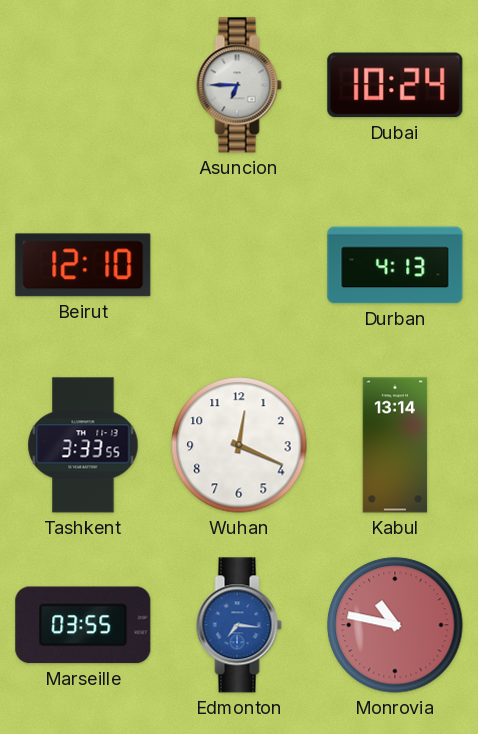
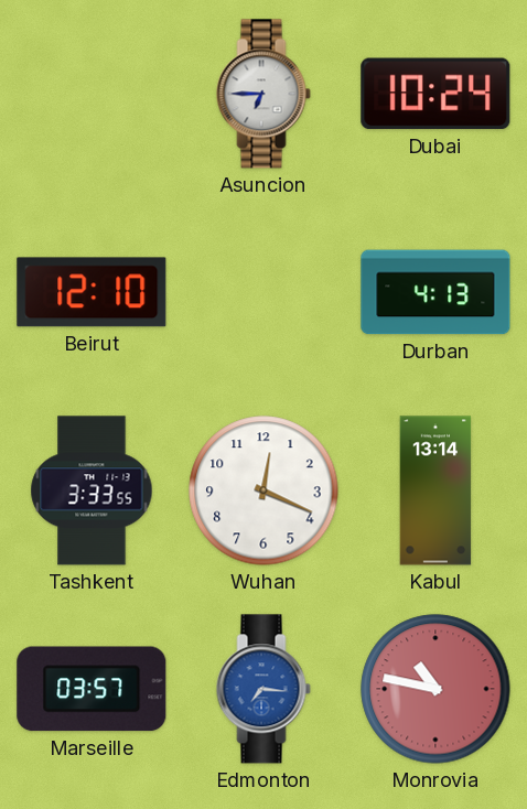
Marseille: 03:55 -> 03:57
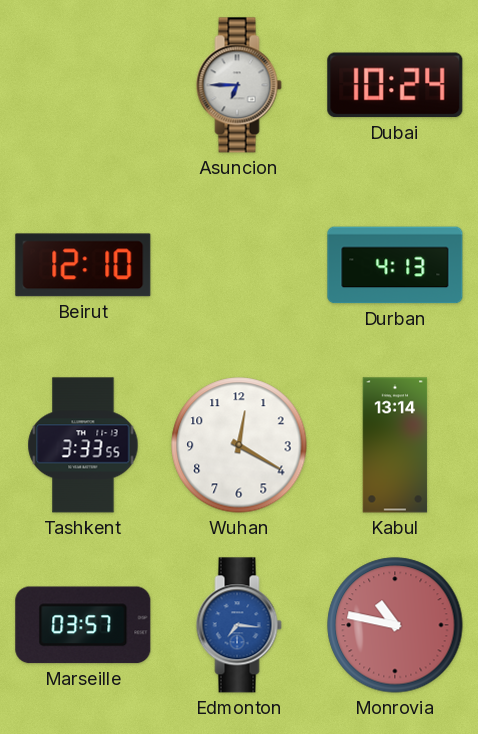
Wuhan: 12:19 -> 12:20
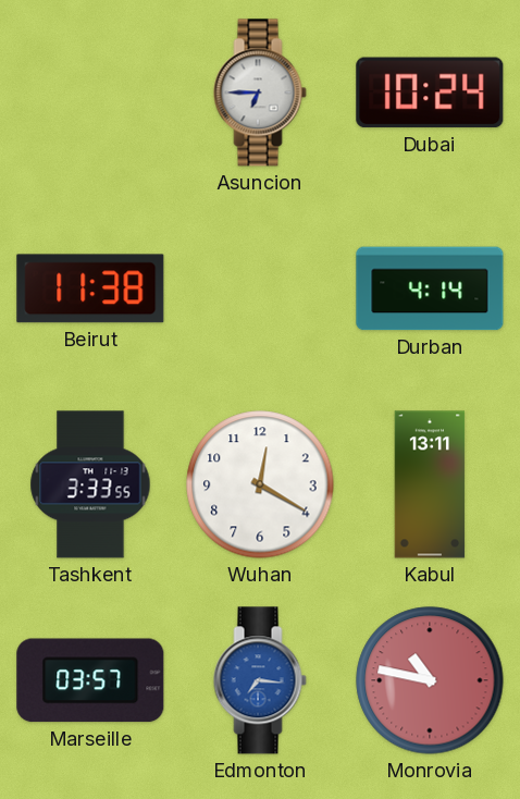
Beirut: 12:10 -> 11:38
Durban: 4:13 -> 4:14
Kabul: 13:14 -> 13:11
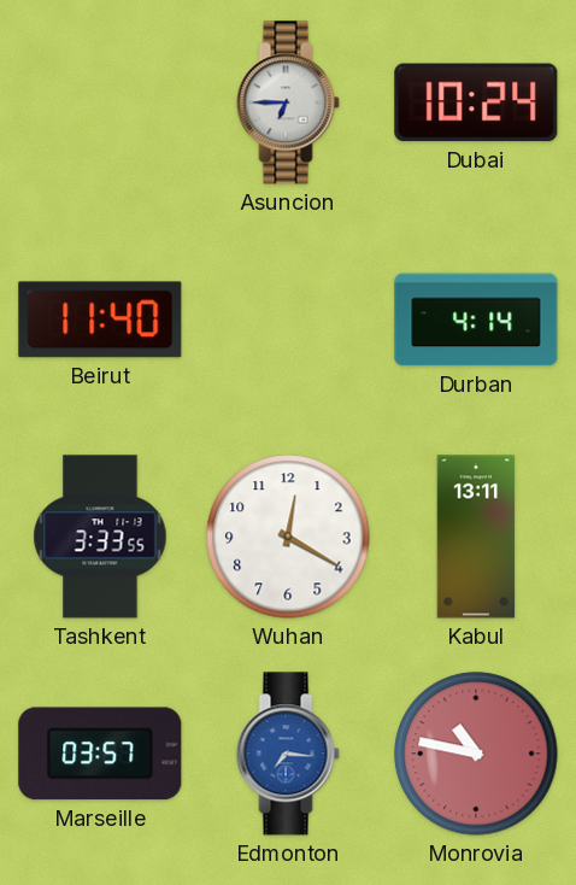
Beirut: 11:38 -> 11:40
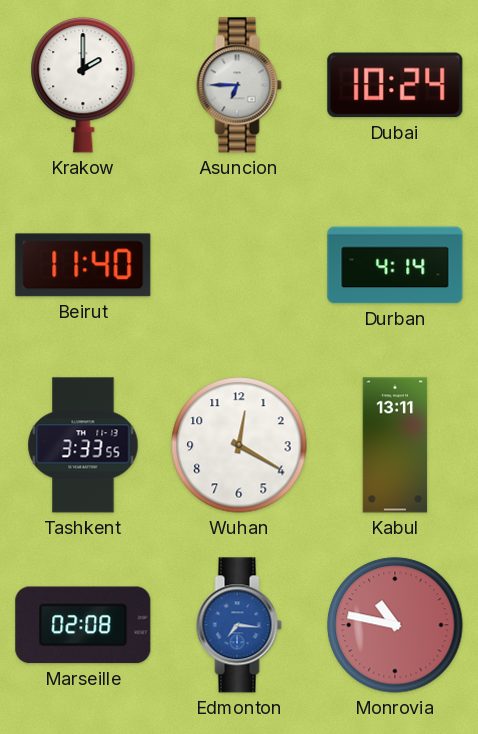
Krakow: none -> 2:00
Marseille: 03:57 -> 02:08
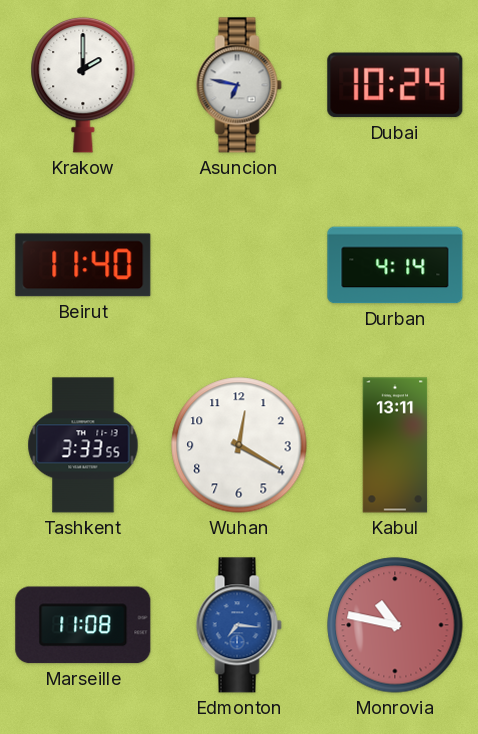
Asuncion: 6:45 -> 6:47
Marseille: 02:08 -> 11:08
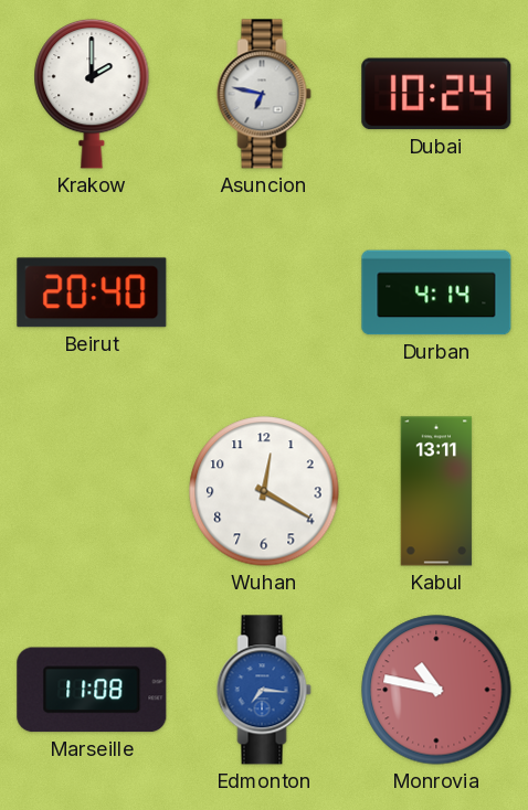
Beirut: 11:40 -> 20:40
Tashkent: 3:33 -> none
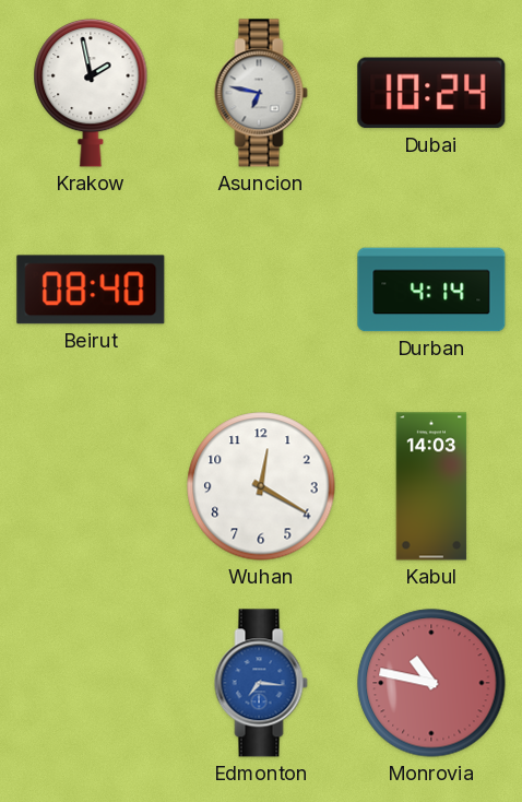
Krakow: 2:00 -> 1:58
Beirut: 20:40 -> 08:40
Kabul: 13:11 -> 14:03
Marseille: 11:08 -> none
